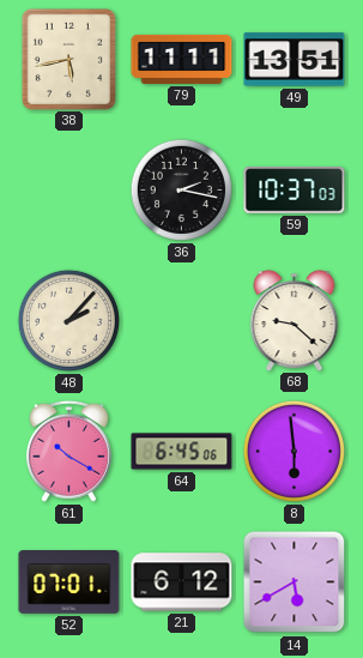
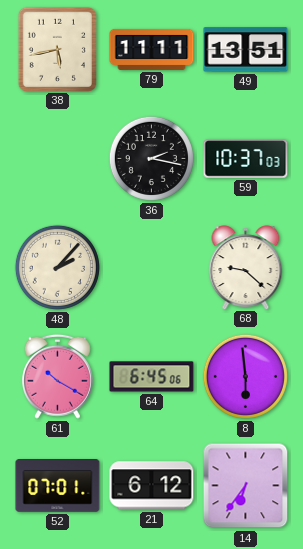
14: 5:40 -> 6:36
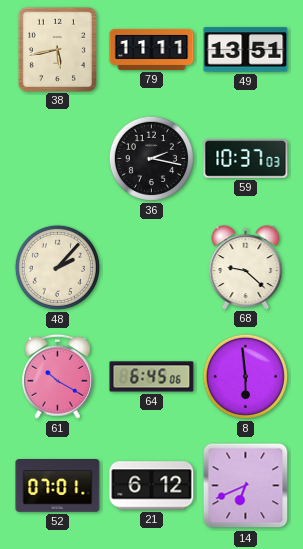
14: 6:36 -> 6:41
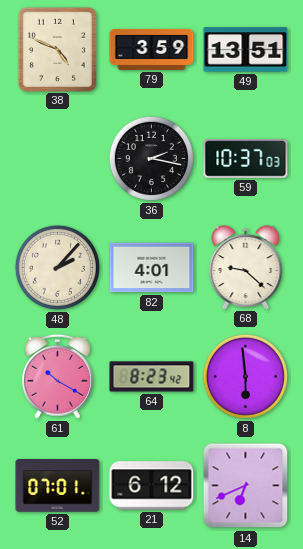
38: 5:43 -> 4:49
79: 11:11 -> 3:59
82: none -> 4:01
64: 6:45 -> 8:23
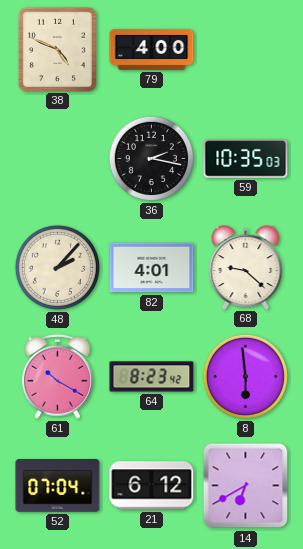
79: 3:59 -> 4:00
49: 13:51 -> none
59: 10:37 -> 10:35
52: 07:01 -> 07:04
14: 6:41 -> 6:40
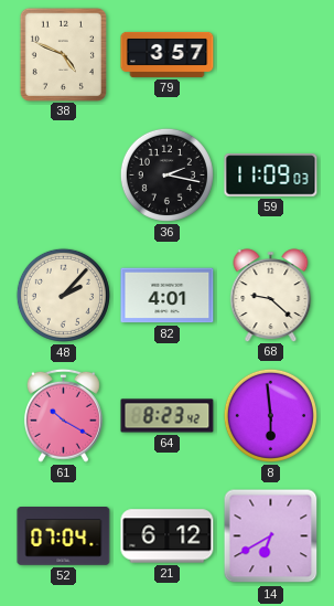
79: 4:00 -> 3:57
59: 10:35 -> 11:09
